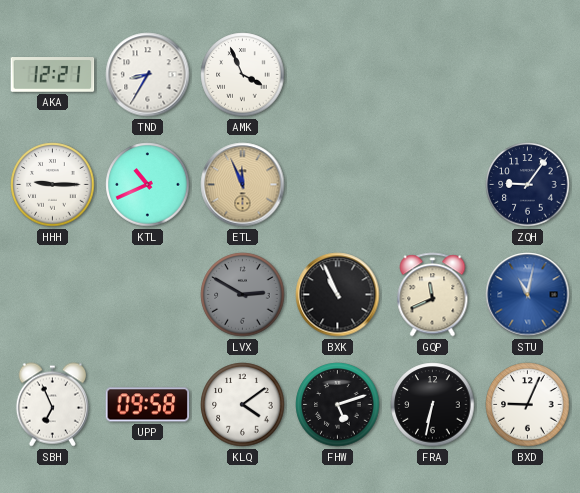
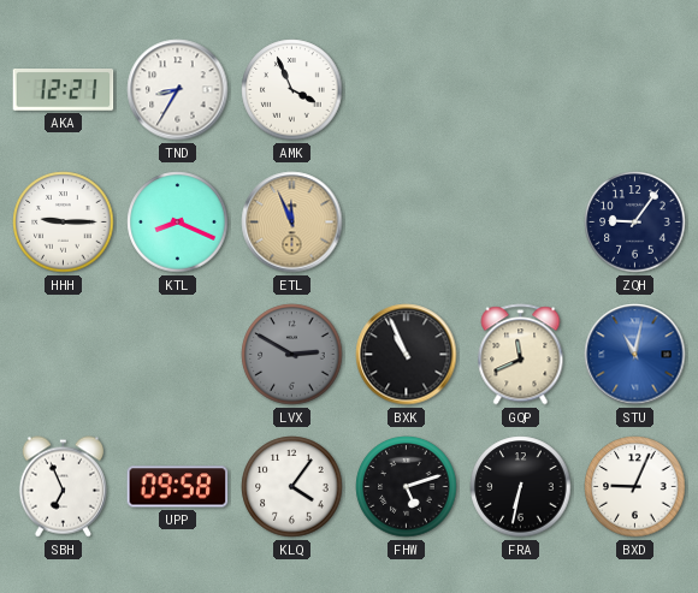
KTL: 10:41 -> 8:19
KLQ: 4:09 -> 4:06
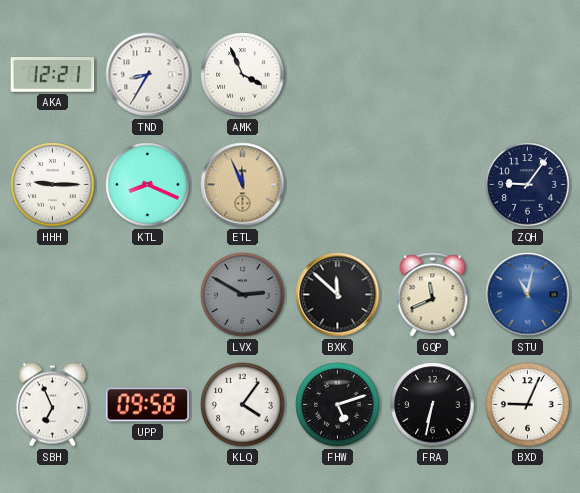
BXK: 10:56 -> 11:52
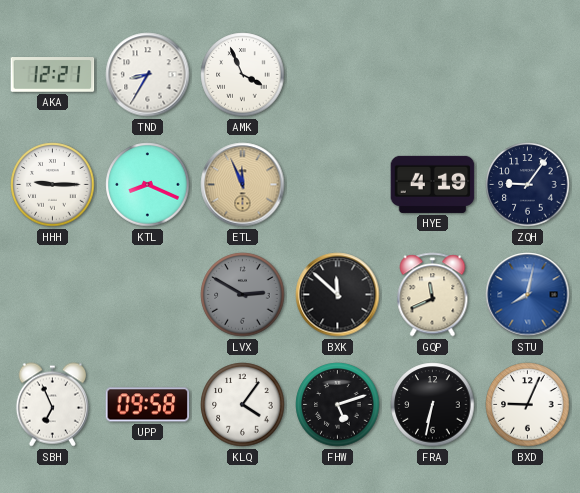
HYE: none -> 4:19
STU: 11:02 -> 8:02
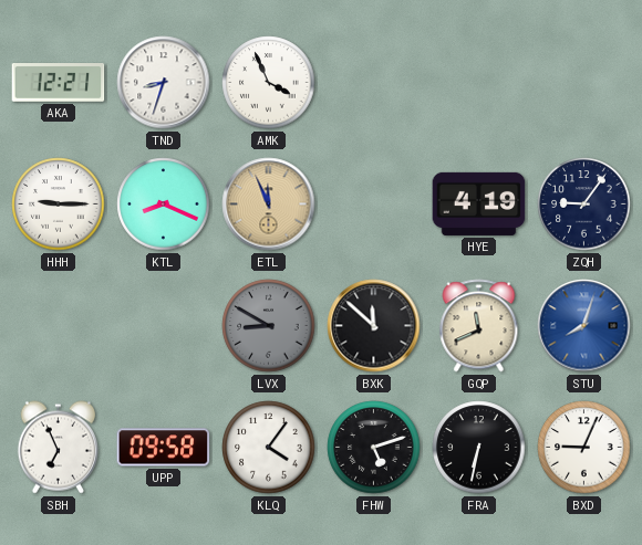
TND: 8:35 -> 8:33
LVX: 2:50 -> 8:50
STU: 8:02 -> 8:03
